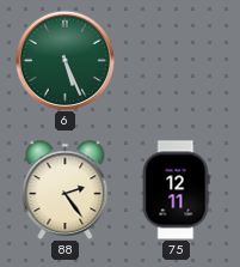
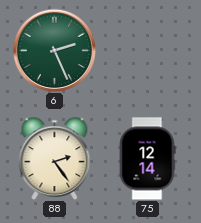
6: 5:26 -> 2:26
75: 12:11 -> 12:14
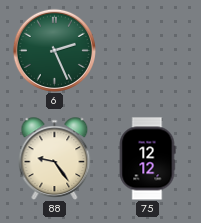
88: 2:24 -> 9:24
75: 12:14 -> 12:12
